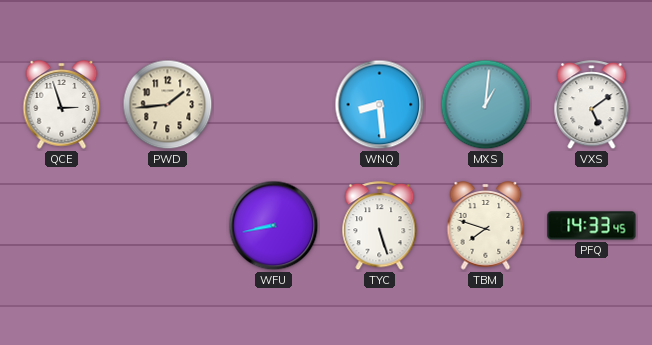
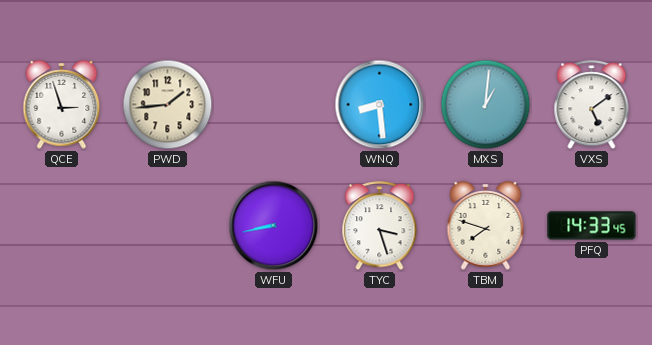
TYC: 5:27 -> 3:27
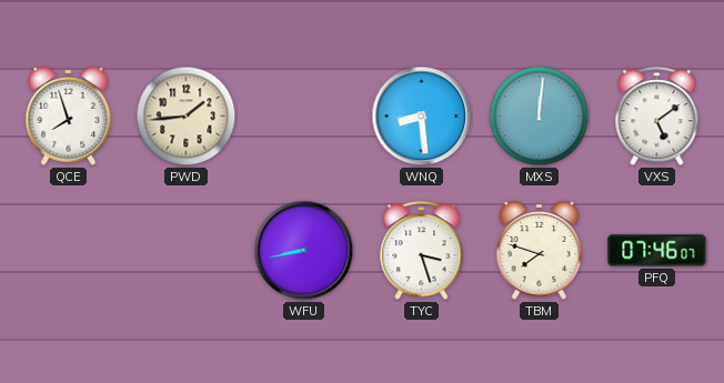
QCE: 2:57 -> 7:57
MXS: 1:01 -> 12:01
PFQ: 14:33 -> 07:46
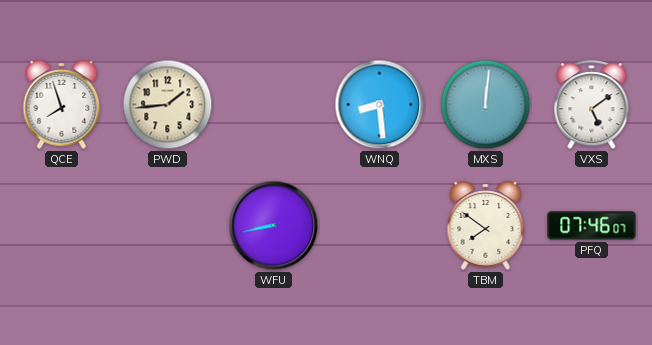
TYC: 3:27 -> none
TBM: 7:48 -> 7:51
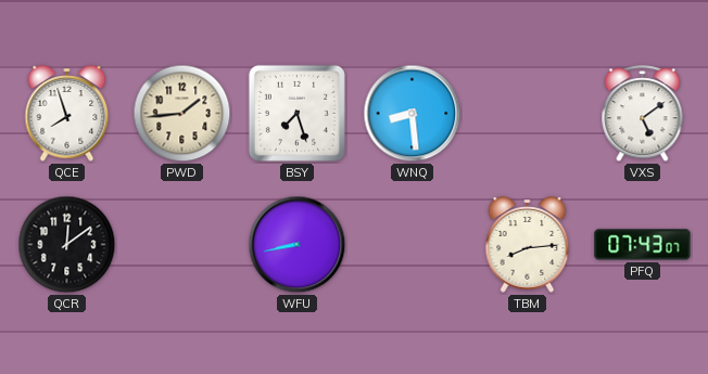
BSY: none -> 7:27
MXS: 12:01 -> none
QCR: none -> 12:09
TBM: 7:51 -> 8:14
PFQ: 07:46 -> 07:43
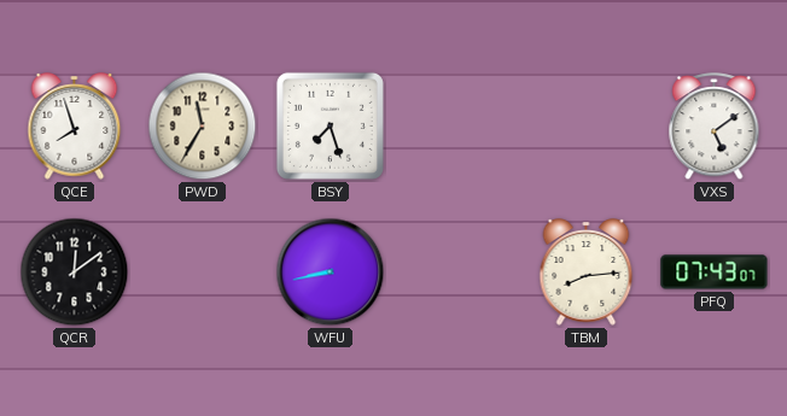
PWD: 1:44 -> 11:35
WNQ: 8:29 -> none
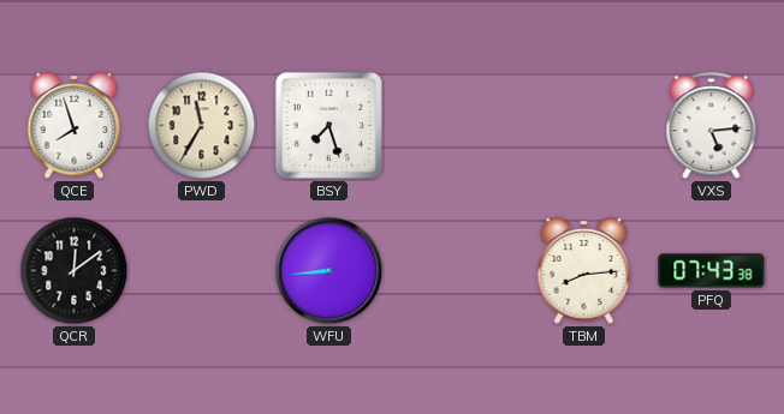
VXS: 5:09 -> 5:14
WFU: 8:43 -> 8:44
PFQ: 07:43:07 -> 07:43:38
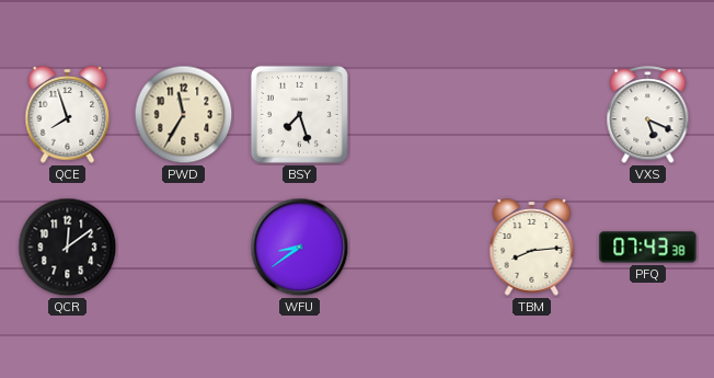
VXS: 5:14 -> 5:19
WFU: 8:44 -> 8:39
